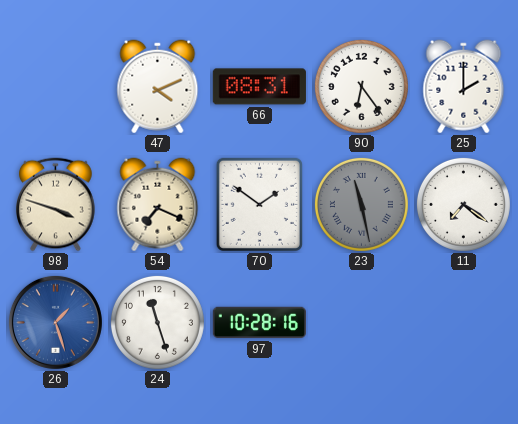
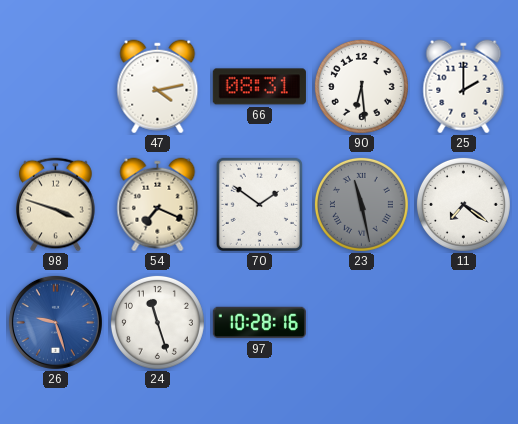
47: 4:11 -> 4:13
90: 6:24 -> 6:29
26: 1:27 -> 9:27
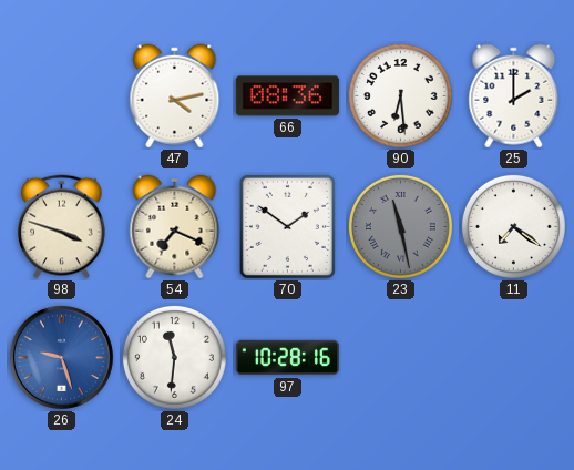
66: 08:31 -> 08:36
24: 11:27 -> 11:31
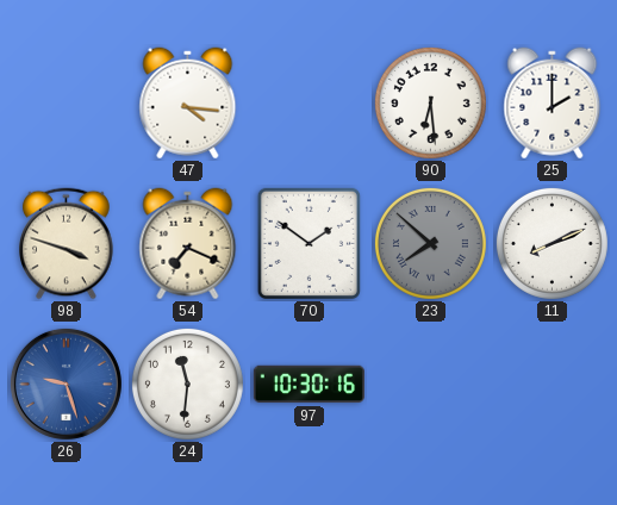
47: 4:13 -> 4:16
66: 08:36 -> none
23: 11:28 -> 7:52
11: 7:21 -> 8:11
97: 10:28 -> 10:30
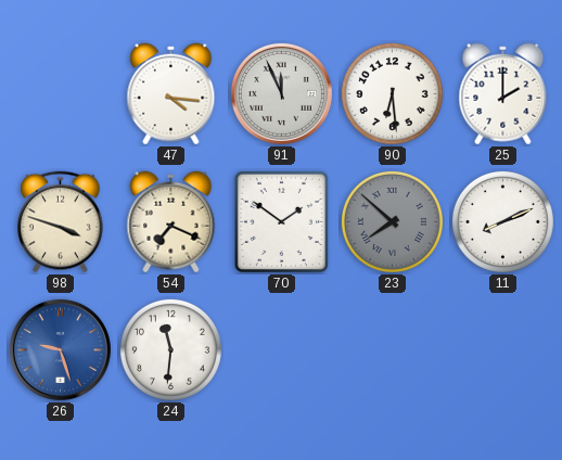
91: none -> 11:56
97: 10:30 -> none
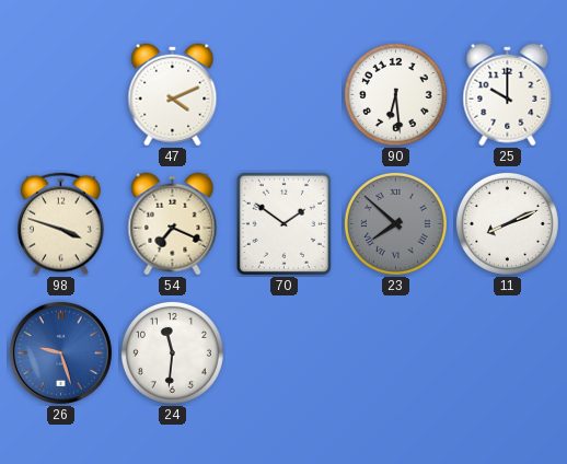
47: 4:16 -> 4:11
91: 11:56 -> none
25: 2:00 -> 10:00
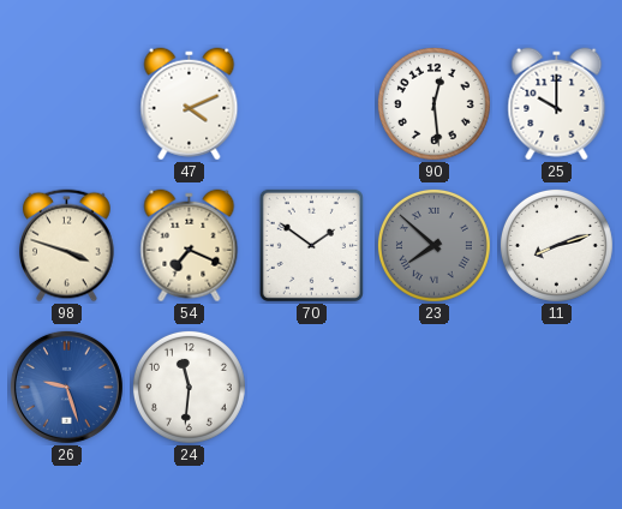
90: 6:29 -> 12:29
11: 8:11 -> 8:12
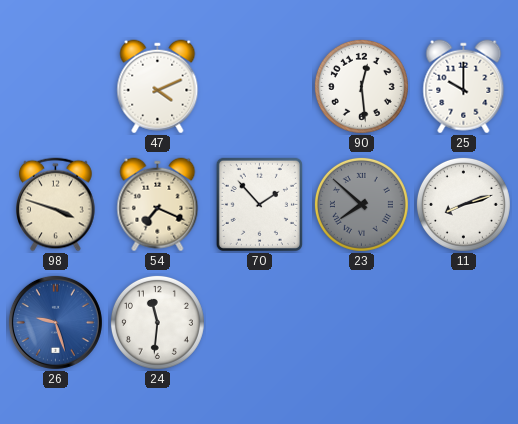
70: 1:51 -> 1:53
